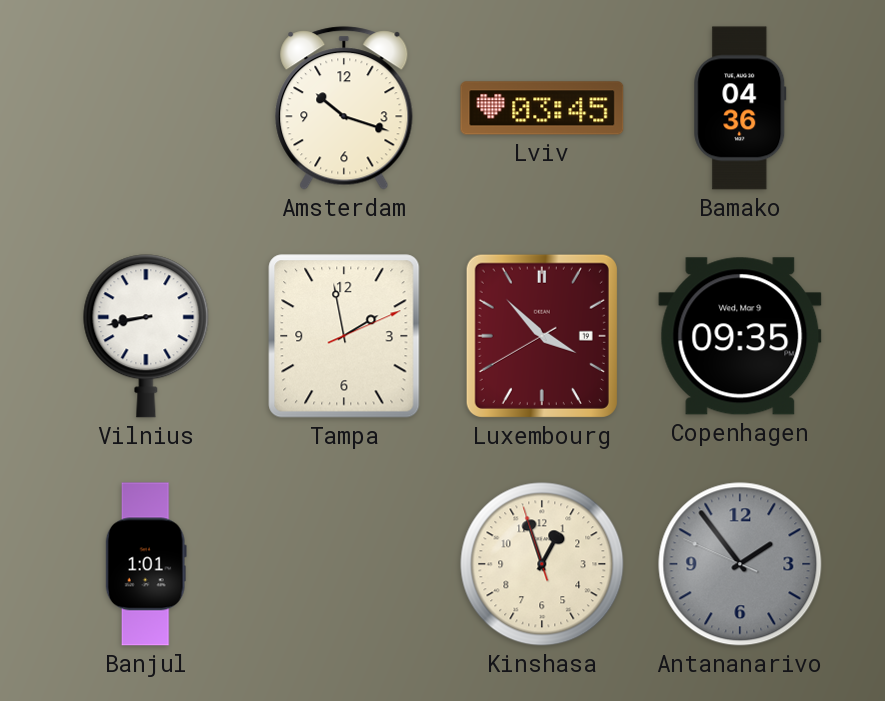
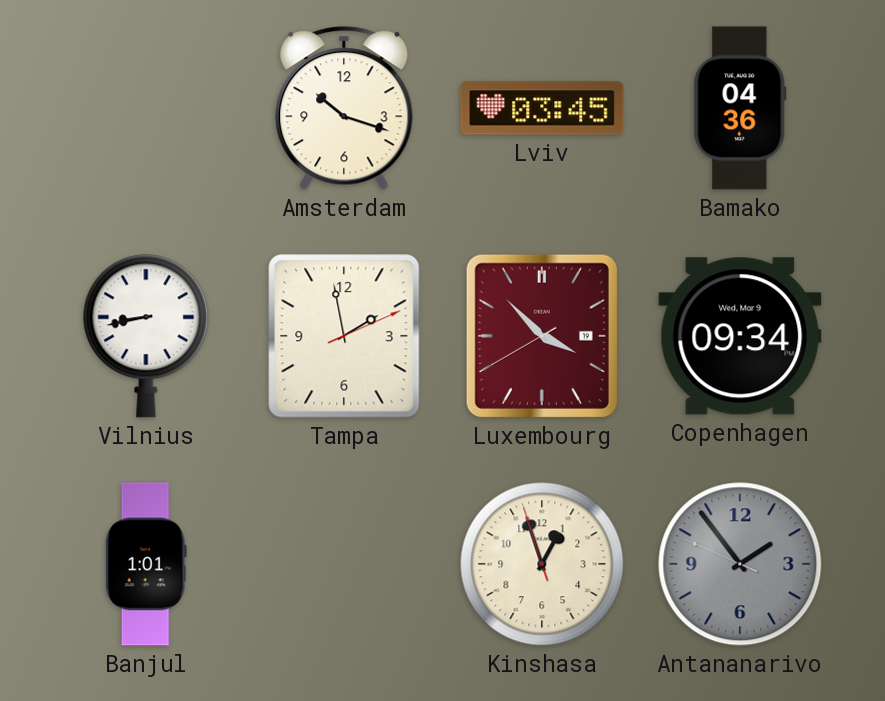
Copenhagen: 09:35 -> 09:34
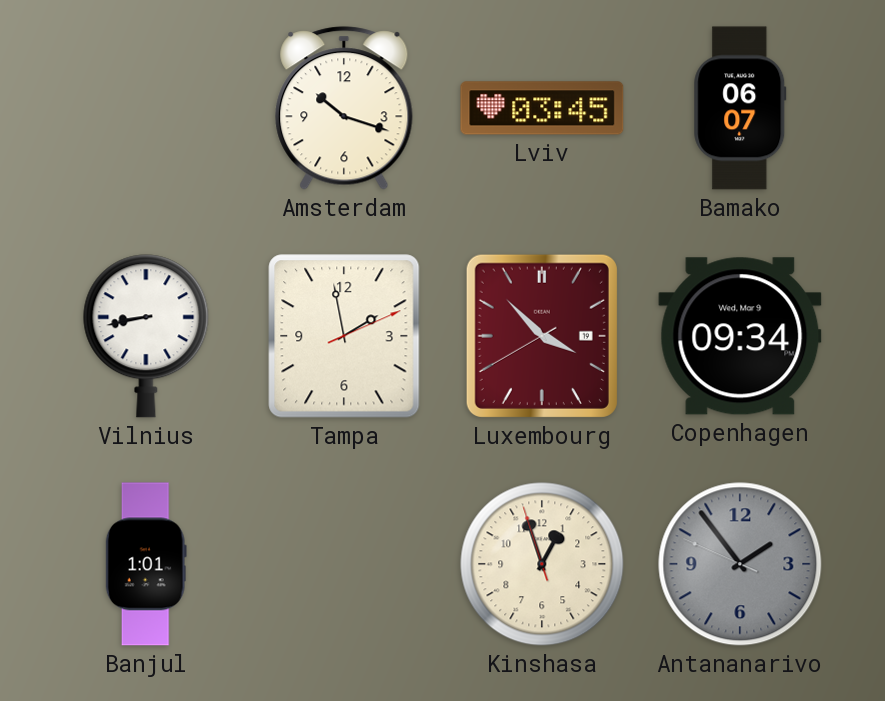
Bamako: 04:36 -> 06:07
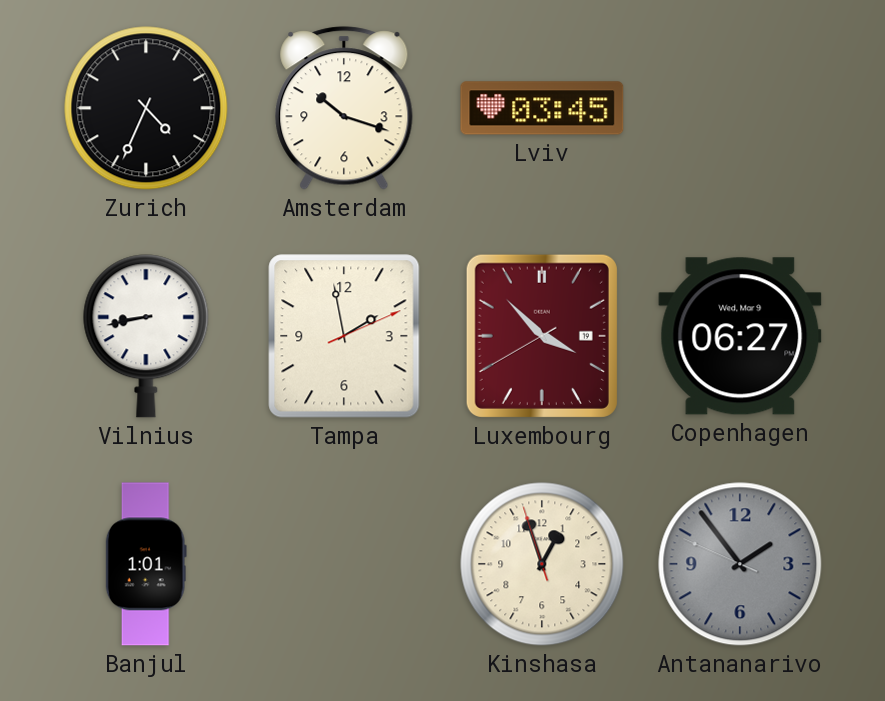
Zurich: none -> 4:34
Bamako: 06:07 -> none
Copenhagen: 09:34 -> 06:27
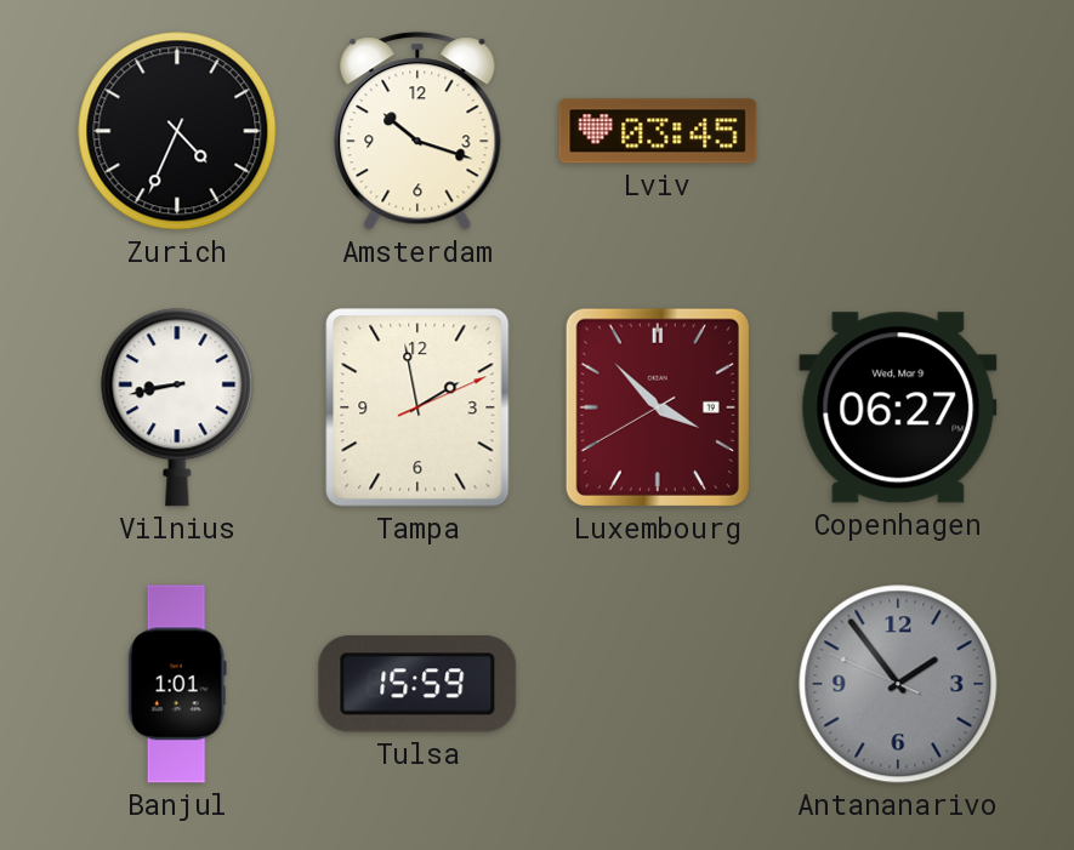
Tulsa: none -> 15:59
Kinshasa: 12:56 -> none
